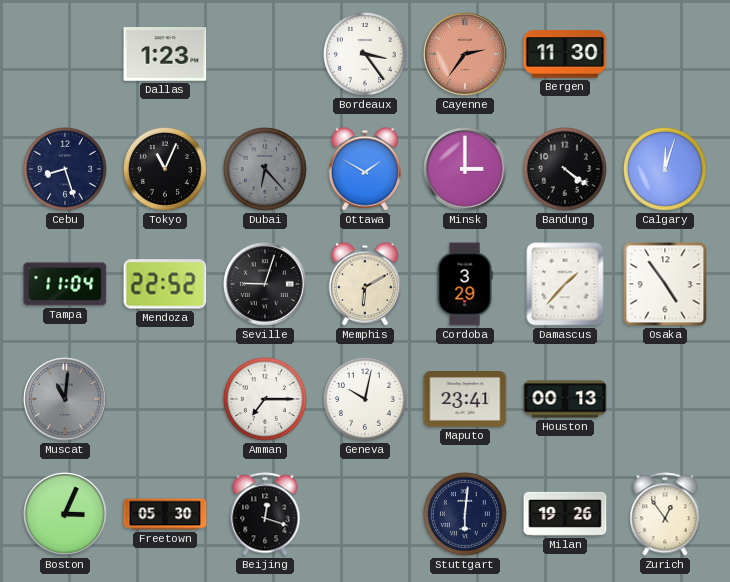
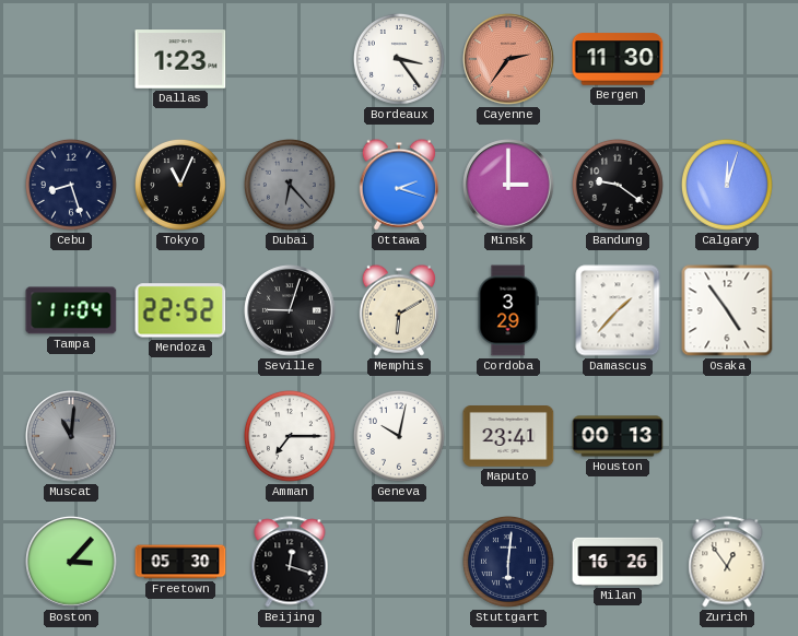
Ottawa: 1:50 -> 2:18
Bandung: 4:21 -> 9:21
Boston: 3:04 -> 3:07
Milan: 19:26 -> 16:26
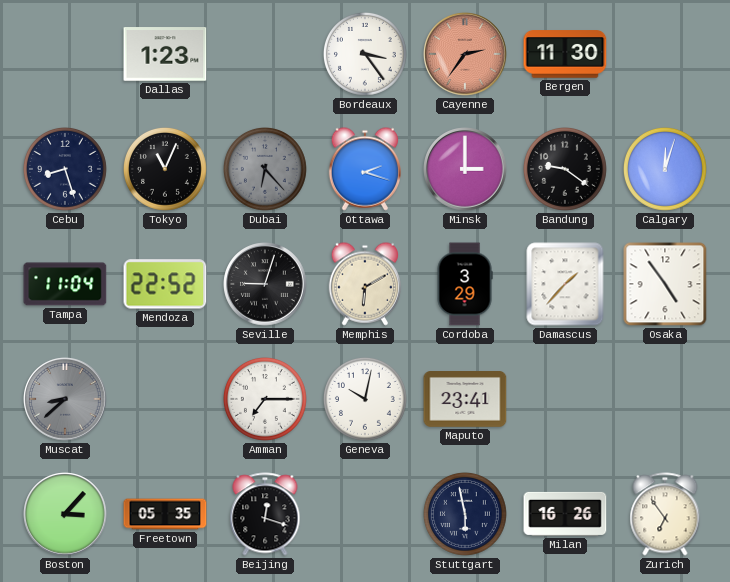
Muscat: 11:01 -> 8:38
Houston: 00:13 -> none
Freetown: 05:30 -> 05:35
Stuttgart: 6:01 -> 5:58
Zurich: 12:54 -> 6:54
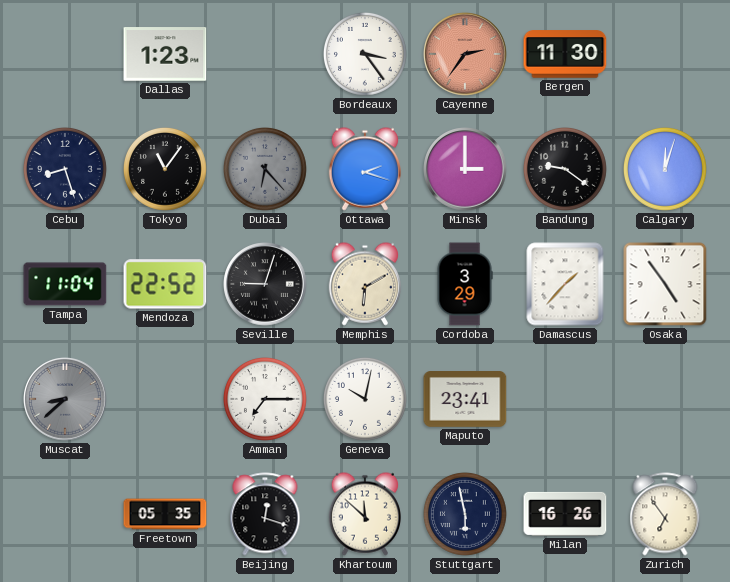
Tokyo: 11:04 -> 11:06
Boston: 3:07 -> none
Khartoum: none -> 11:52
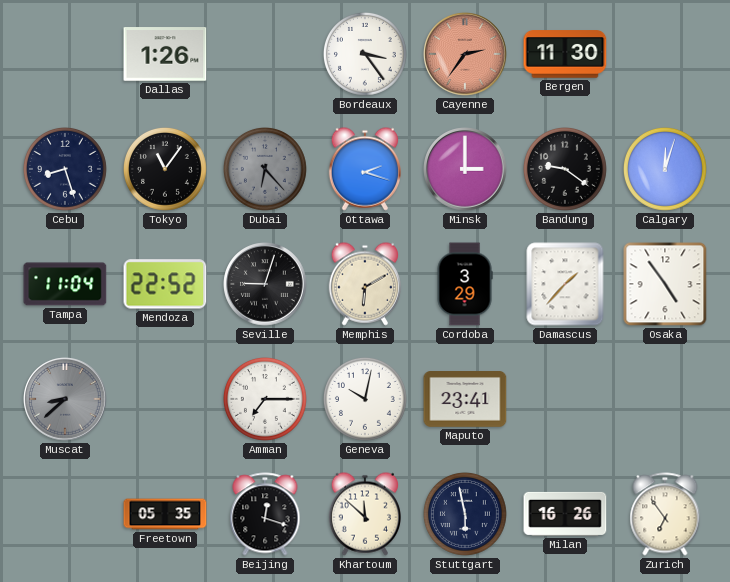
Dallas: 1:23 -> 1:26
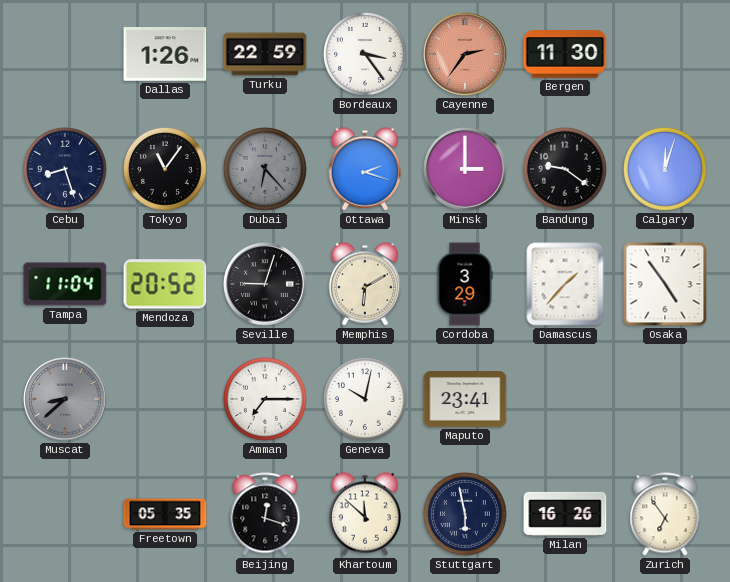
Turku: none -> 22:59
Mendoza: 22:52 -> 20:52
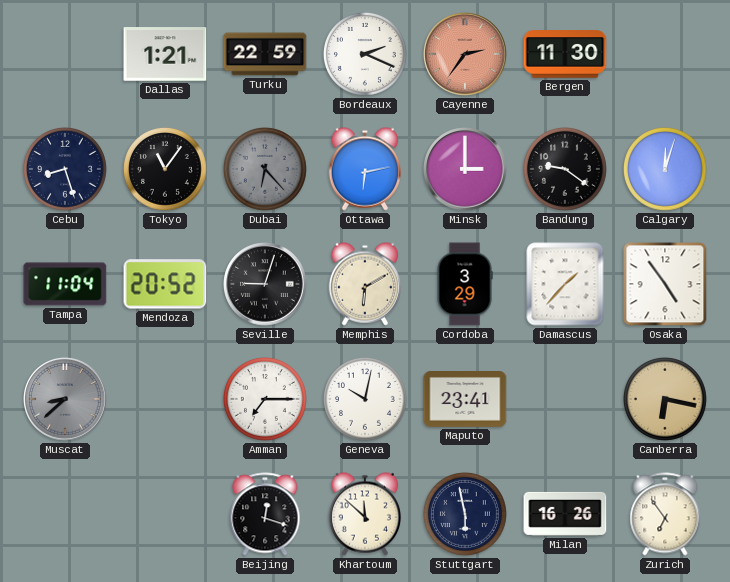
Dallas: 1:26 -> 1:21
Bordeaux: 3:24 -> 2:19
Ottawa: 2:18 -> 6:13
Canberra: none -> 6:17
Freetown: 05:35 -> none
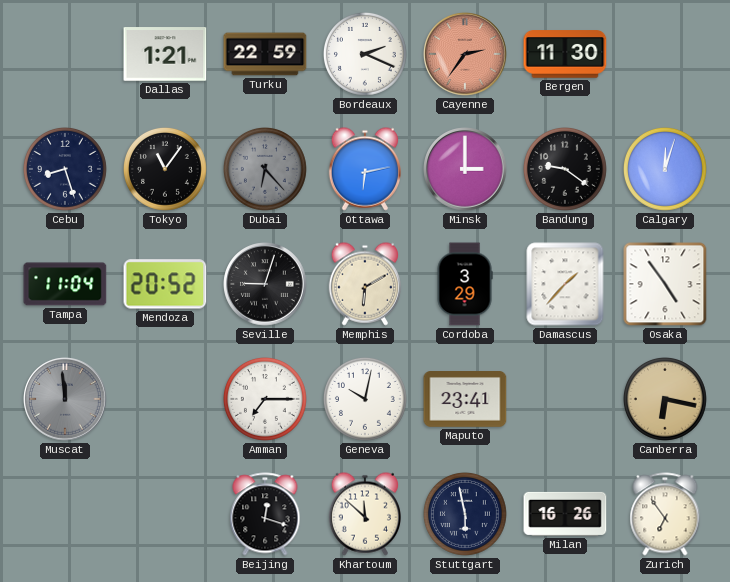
Muscat: 8:38 -> 11:59
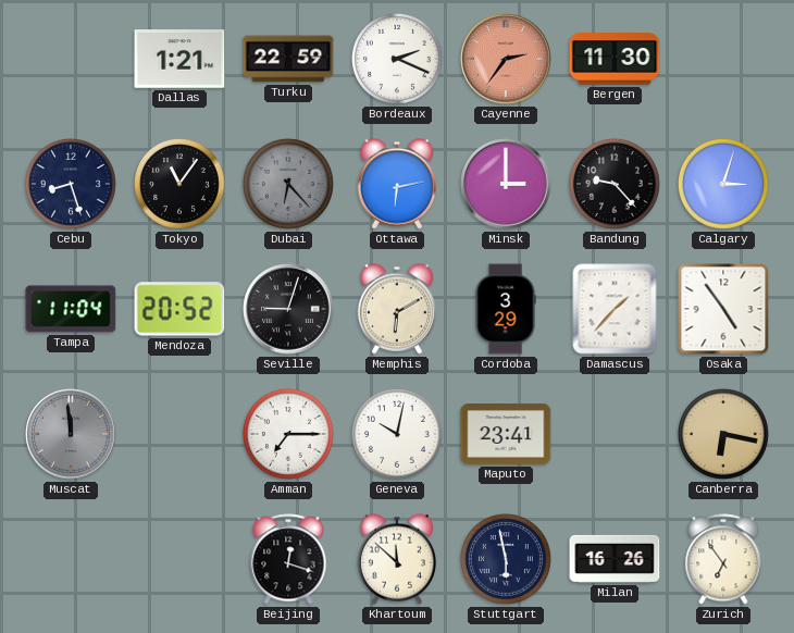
Bandung: 9:21 -> 9:23
Calgary: 12:03 -> 3:03
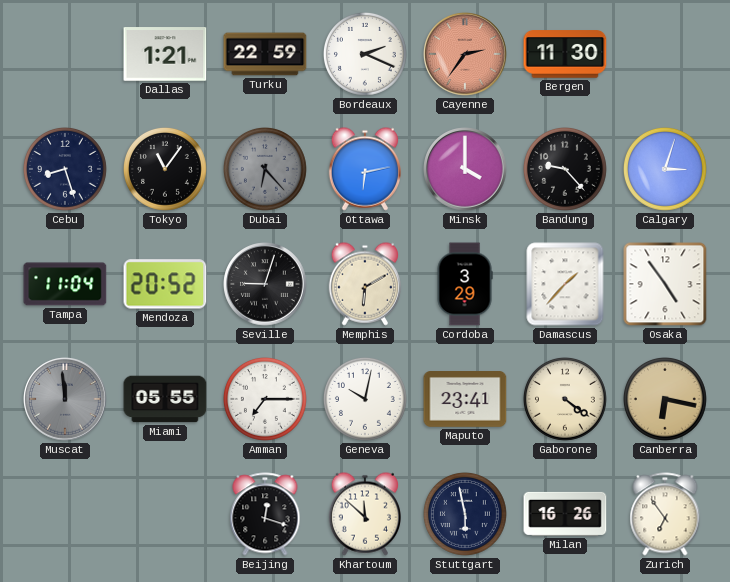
Minsk: 3:00 -> 4:00
Miami: none -> 05:55
Gaborone: none -> 4:21
